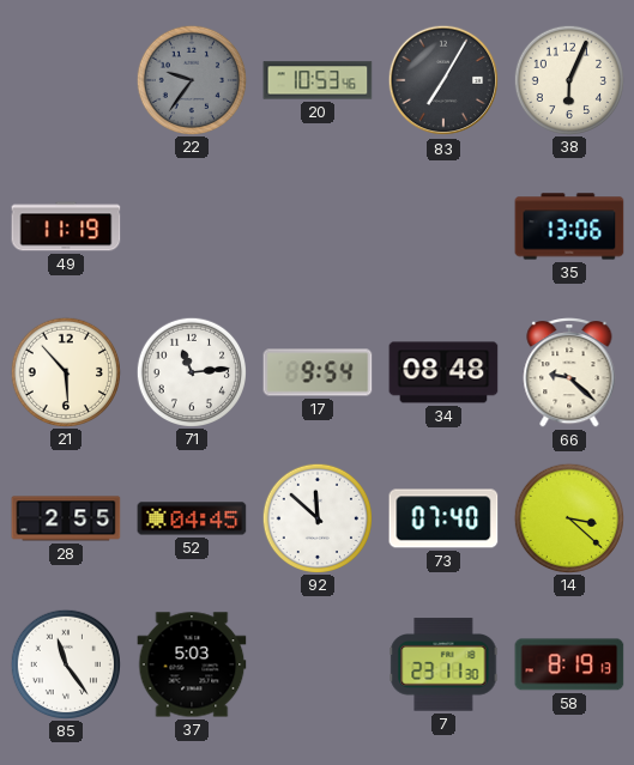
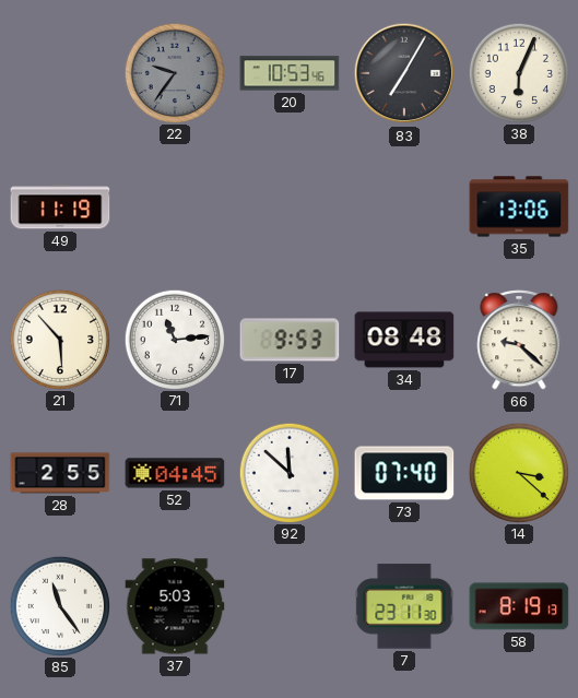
17: 9:54 -> 9:53
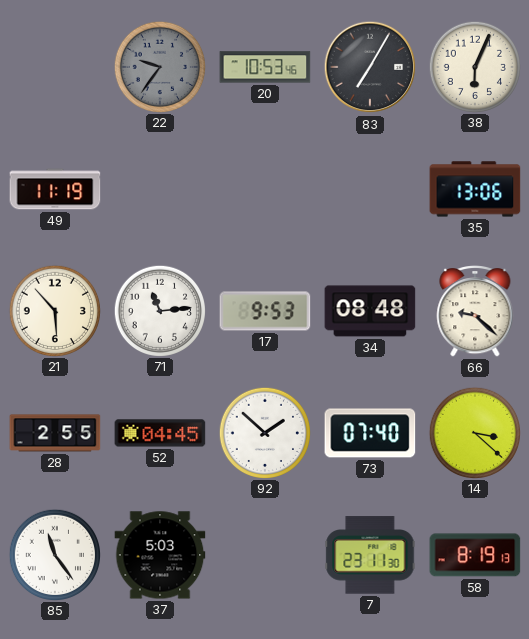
92: 11:52 -> 1:52
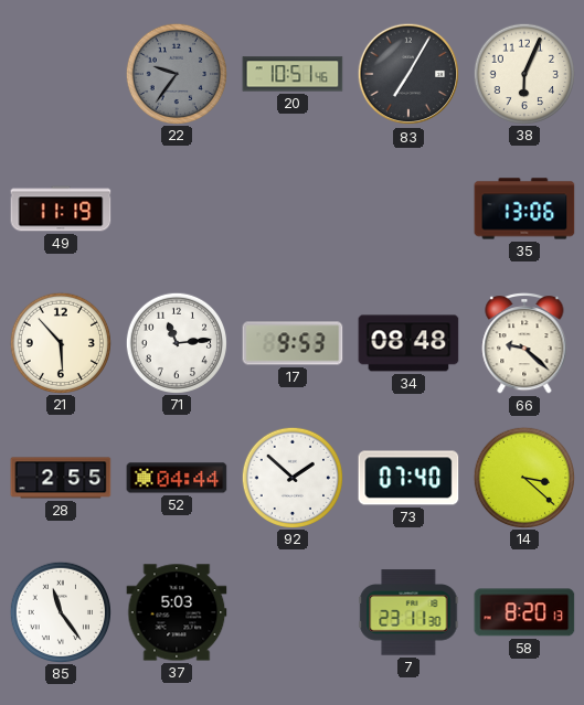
20: 10:53 -> 10:51
52: 04:45 -> 04:44
58: 8:19 -> 8:20
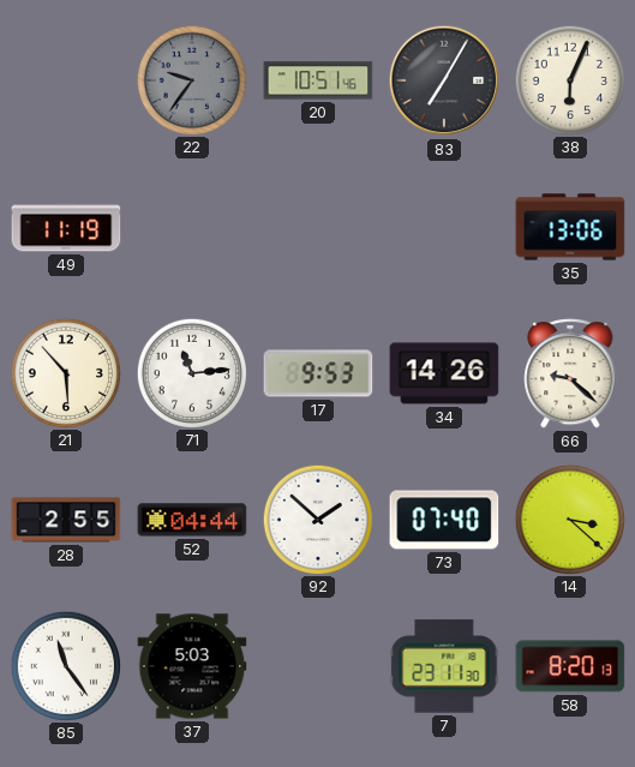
34: 08:48 -> 14:26
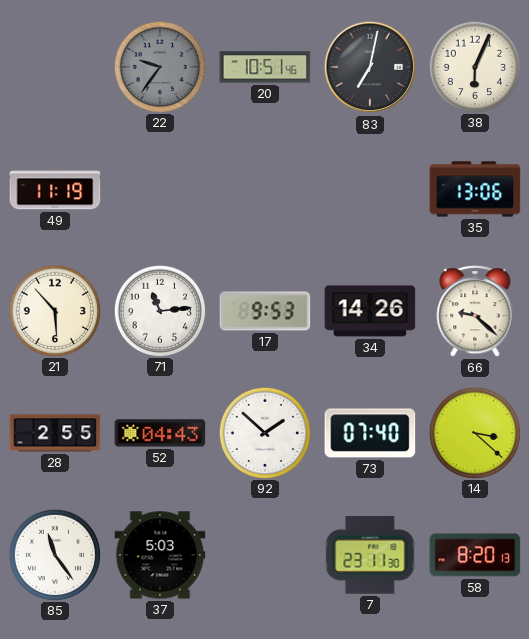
83: 7:05 -> 7:02
52: 04:44 -> 04:43
